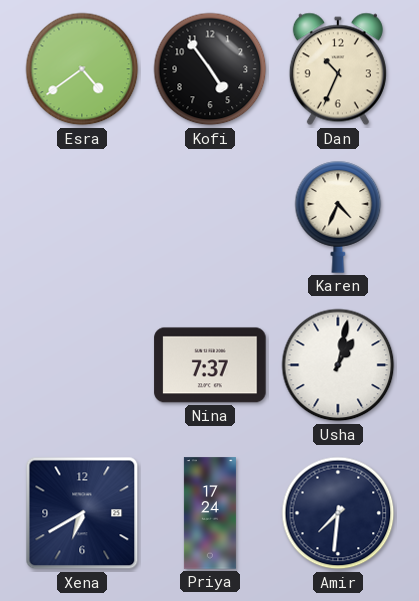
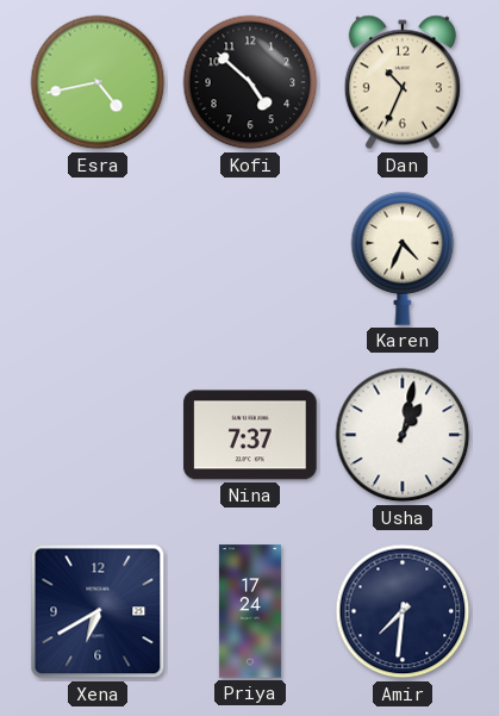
Esra: 4:39 -> 4:43
Kofi: 4:54 -> 4:52
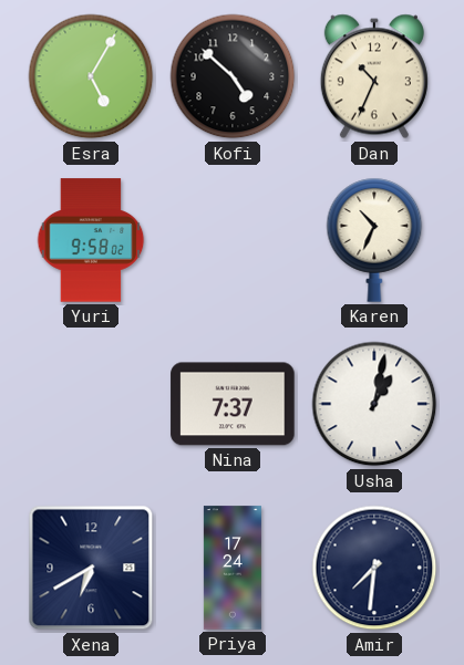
Esra: 4:43 -> 5:05
Yuri: none -> 9:58
Karen: 4:34 -> 10:34
